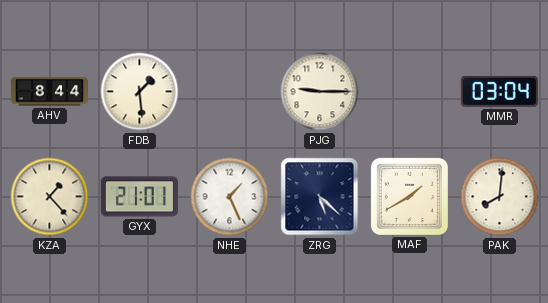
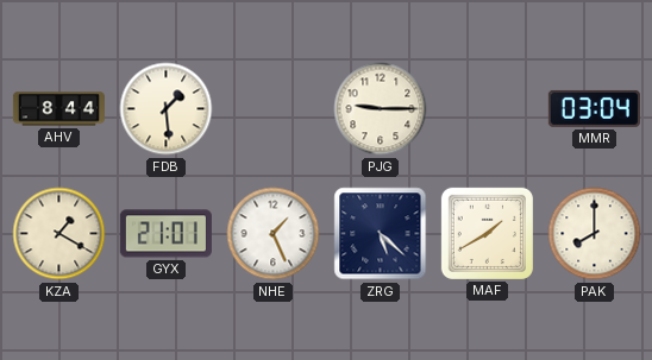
KZA: 1:23 -> 1:20
PAK: 8:01 -> 8:00
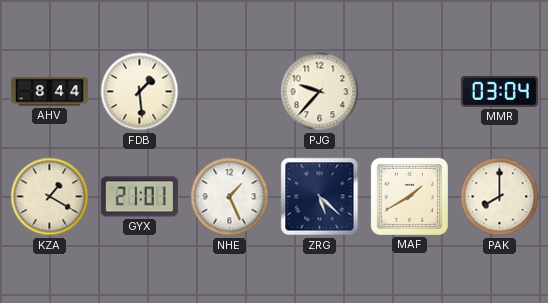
PJG: 9:15 -> 9:37
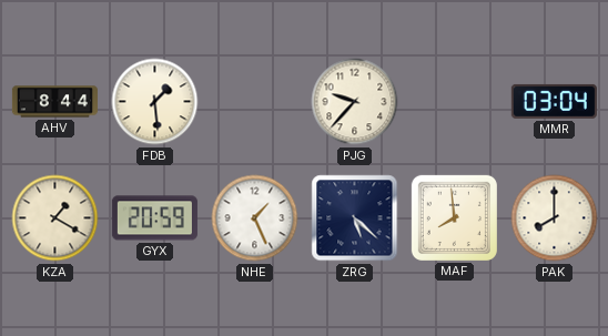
GYX: 21:01 -> 20:59
MAF: 1:40 -> 7:59
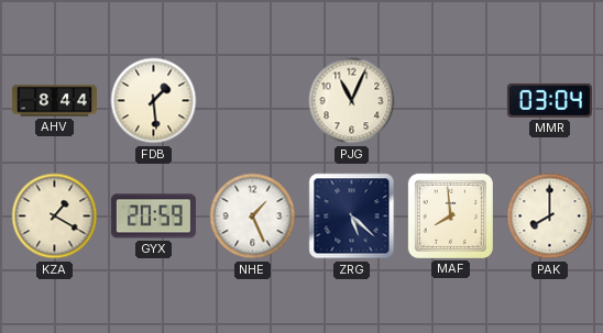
PJG: 9:37 -> 11:04
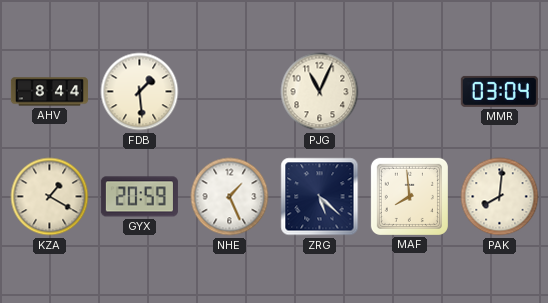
PAK: 8:00 -> 8:01
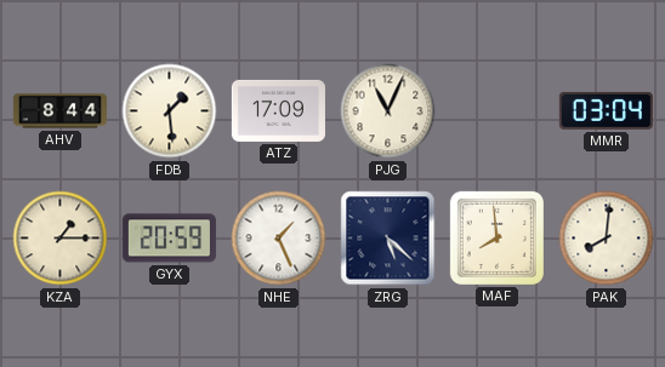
ATZ: none -> 17:09
KZA: 1:20 -> 1:15
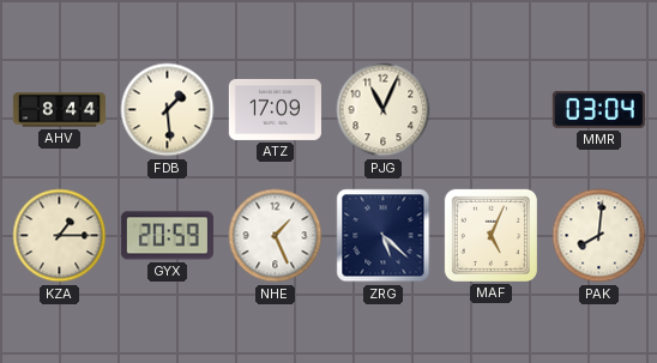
MAF: 7:59 -> 5:04
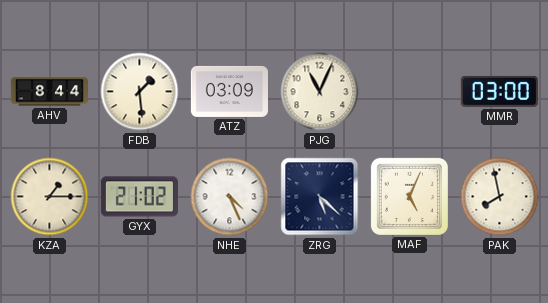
ATZ: 17:09 -> 03:09
MMR: 03:04 -> 03:00
GYX: 20:59 -> 21:02
NHE: 1:26 -> 4:26
PAK: 8:01 -> 7:58
